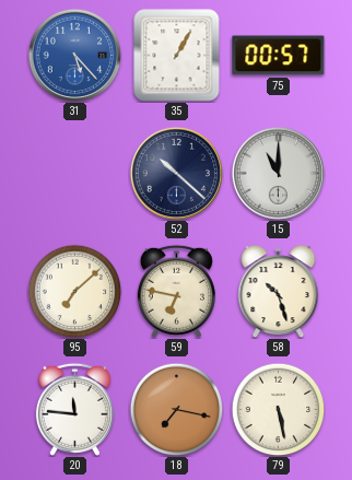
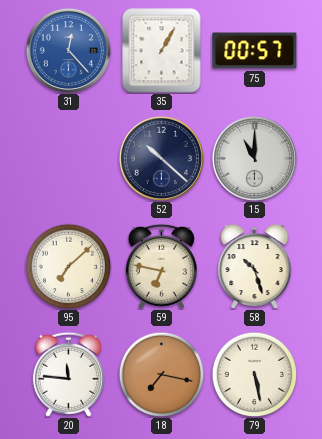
31: 5:23 -> 12:23
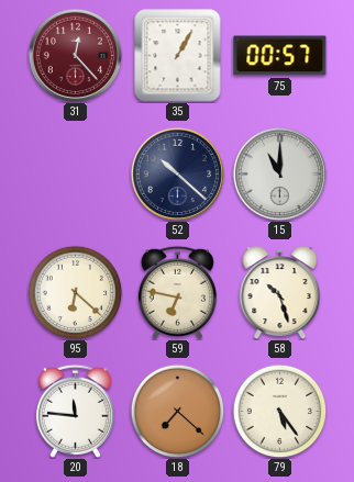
31 dial: blue -> burgundy
95: 7:08 -> 6:22
18: 7:17 -> 7:22
79: 5:28 -> 5:24
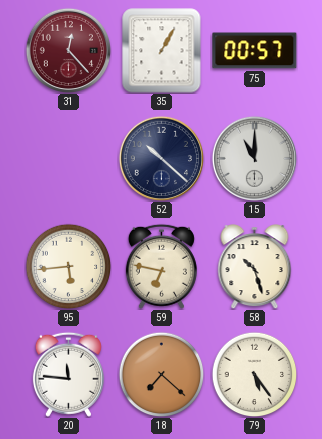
95: 6:22 -> 5:44
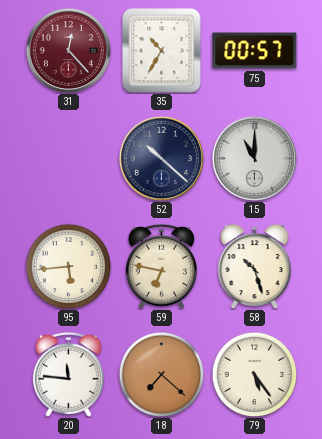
35: 1:05 -> 10:35
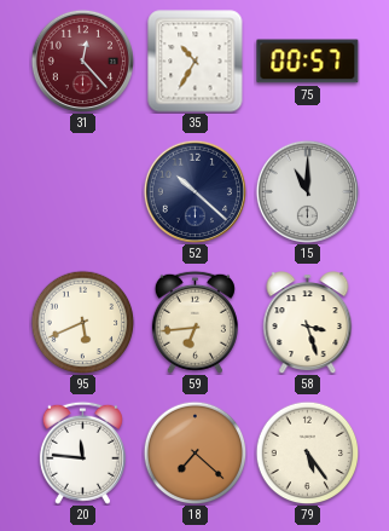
95: 5:44 -> 5:41
59: 6:47 -> 6:44
58: 10:27 -> 3:27
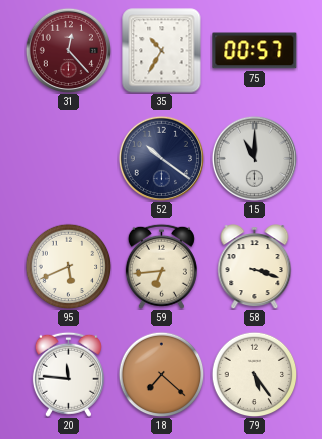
52: 10:22 -> 10:21
58: 3:27 -> 3:18
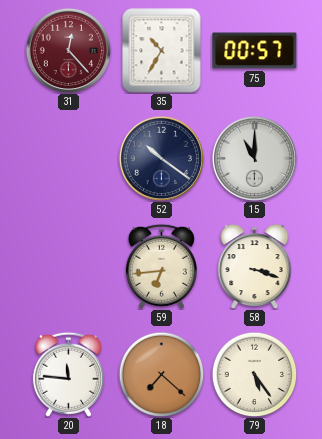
95: 5:41 -> none
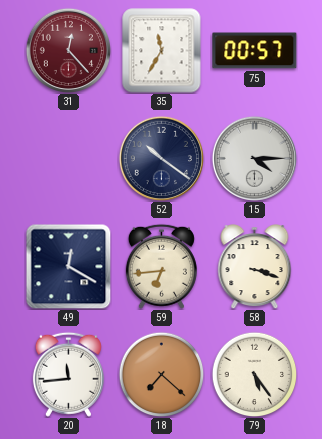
35: 10:35 -> 11:35
15: 11:00 -> 4:15
49: none -> 12:20
20: 11:46 -> 11:44
